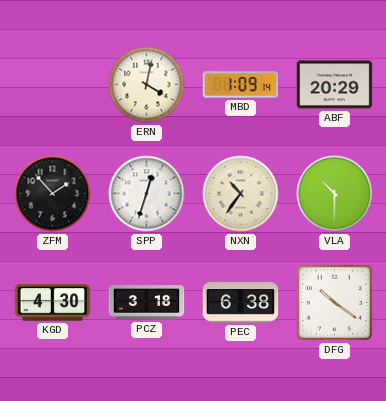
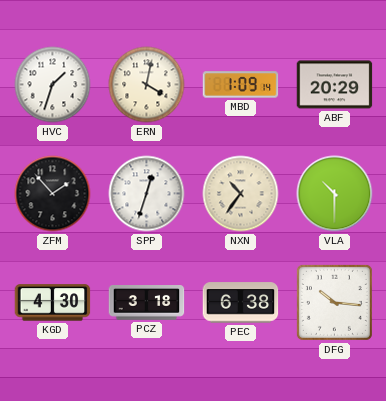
HVC: none -> 1:33
DFG: 10:21 -> 10:16
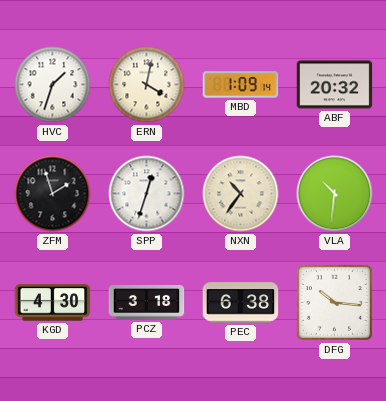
ABF: 20:29 -> 20:32
ZFM: 1:53 -> 1:57
VLA: 10:30 -> 10:31
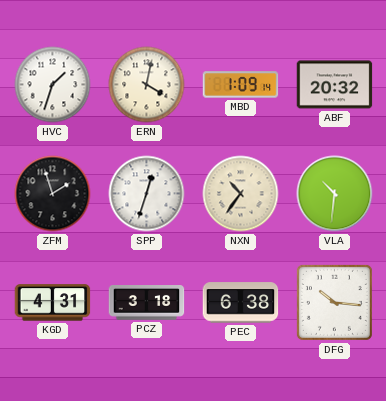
KGD: 4:30 -> 4:31
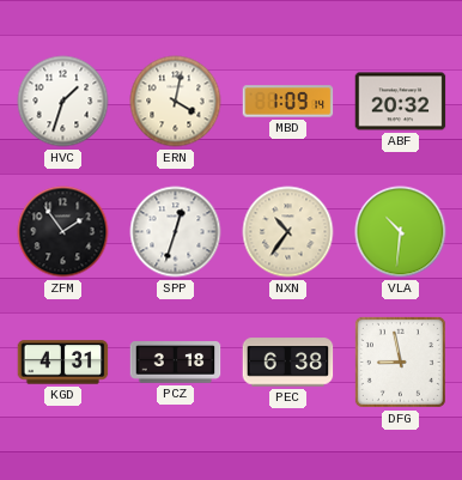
ZFM: 1:57 -> 1:54
DFG: 10:16 -> 8:58
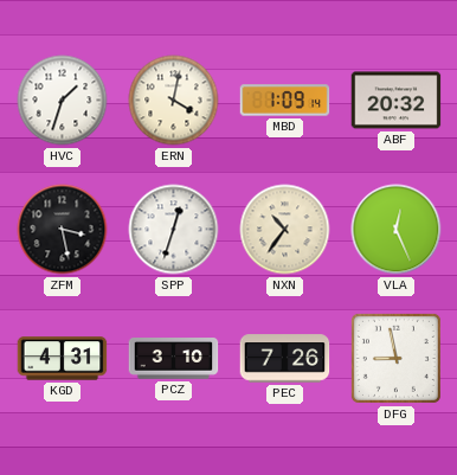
ZFM: 1:54 -> 3:28
VLA: 10:31 -> 12:26
PCZ: 3:18 -> 3:10
PEC: 6:38 -> 7:26
